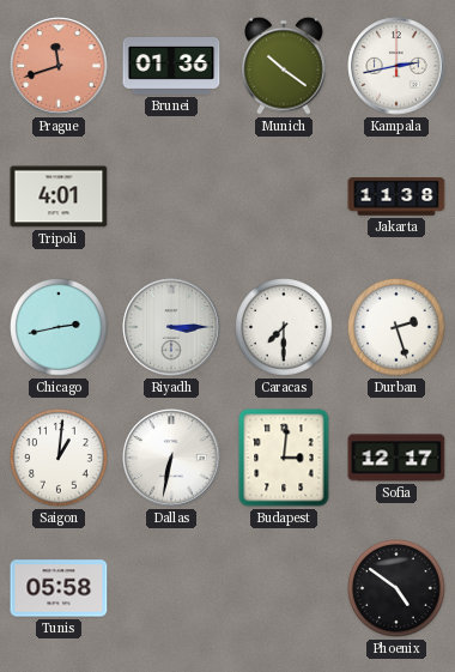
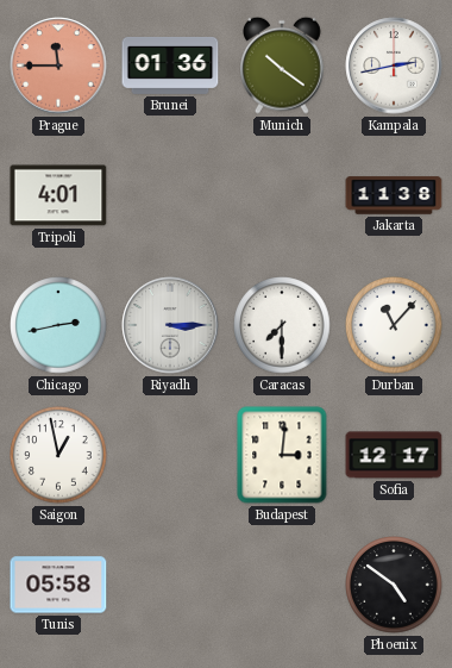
Prague: 11:42 -> 11:45
Durban: 2:27 -> 11:07
Saigon: 1:01 -> 12:58
Dallas: 6:32 -> none
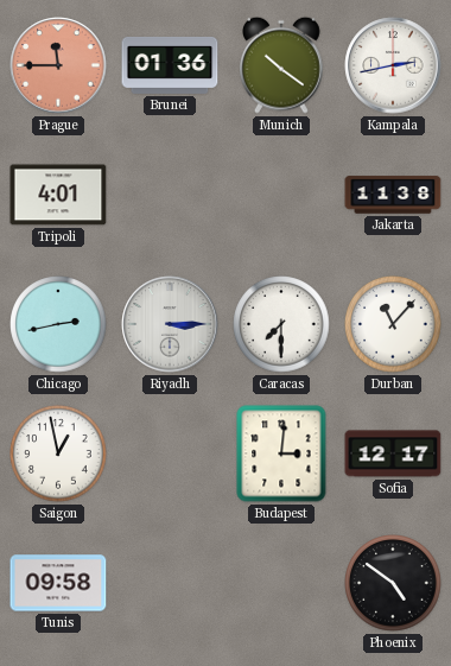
Tunis: 05:58 -> 09:58
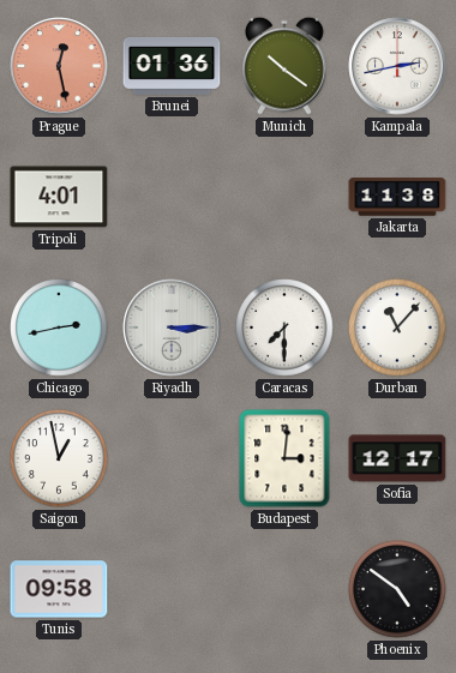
Prague: 11:45 -> 12:28
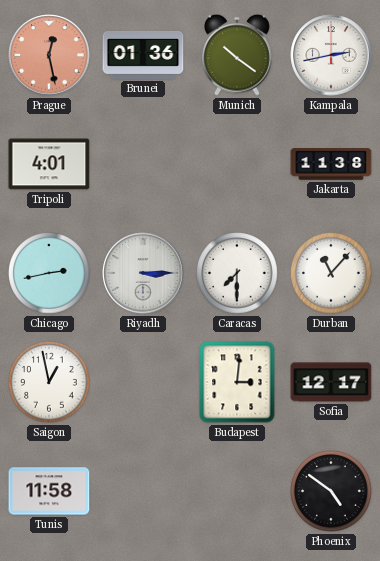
Tunis: 09:58 -> 11:58
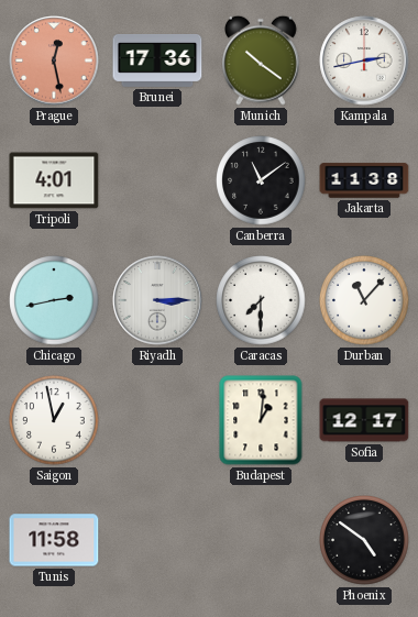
Brunei: 01:36 -> 17:36
Canberra: none -> 11:09
Budapest: 3:01 -> 1:01
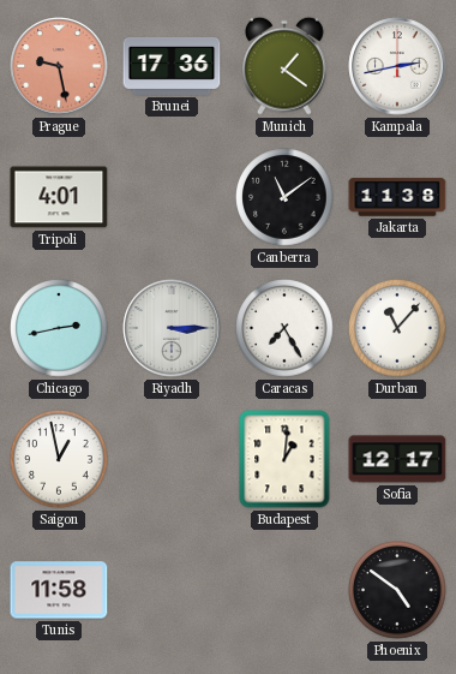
Prague: 12:28 -> 9:28
Munich: 10:21 -> 1:21
Caracas: 7:30 -> 7:25
